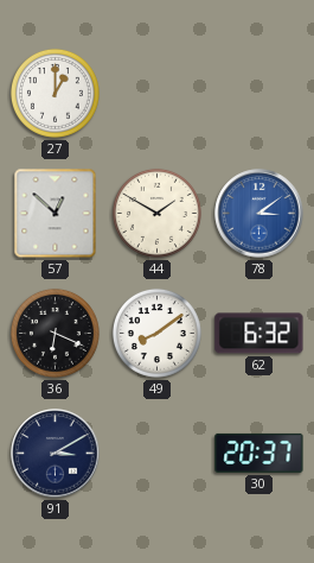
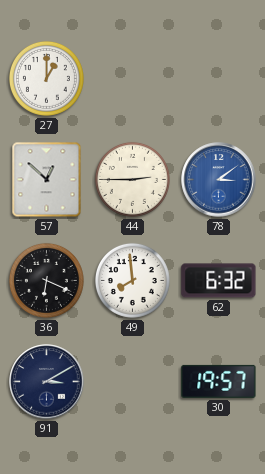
44: 1:50 -> 2:45
49: 8:09 -> 7:59
30: 20:37 -> 19:57
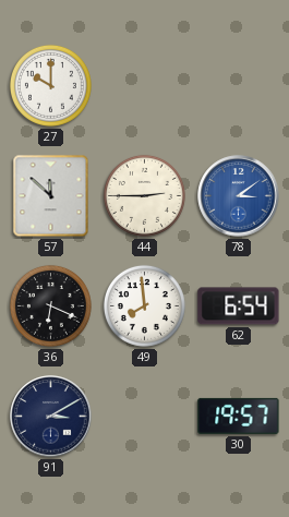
27: 1:00 -> 10:00
57: 12:52 -> 11:52
62: 6:32 -> 6:54
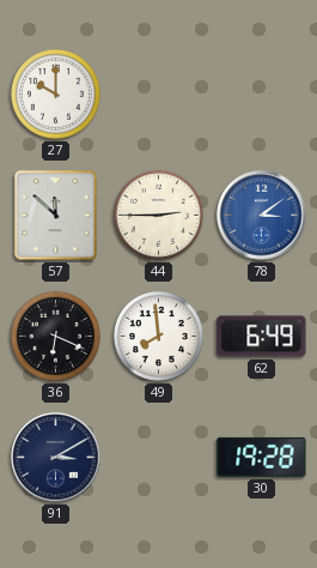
62: 6:54 -> 6:49
30: 19:57 -> 19:28
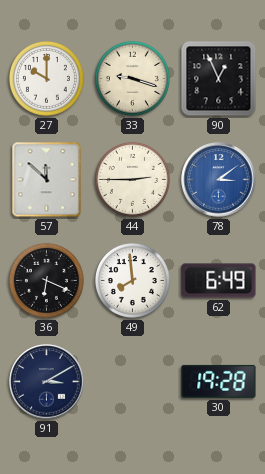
33: none -> 9:18
90: none -> 12:56
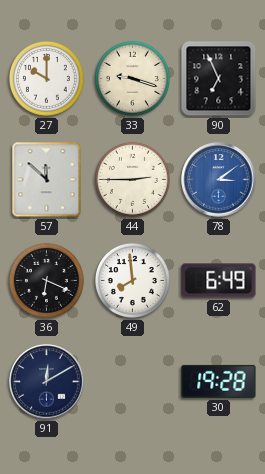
90: 12:56 -> 6:56
91: 3:10 -> 12:10
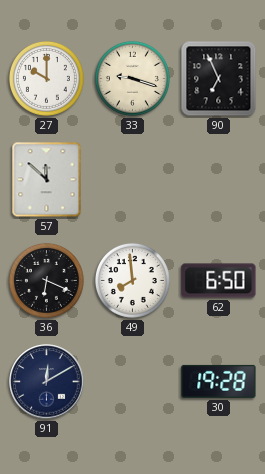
44: 2:45 -> none
78: 3:09 -> none
62: 6:49 -> 6:50
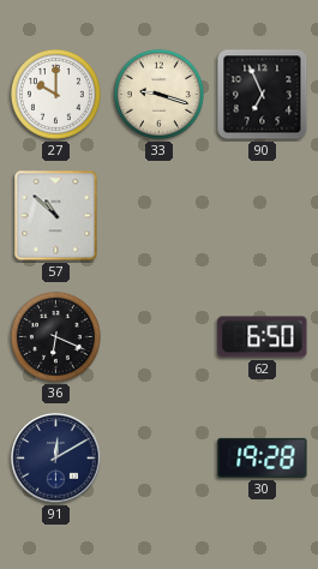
57: 11:52 -> 10:52
49: 7:59 -> none
